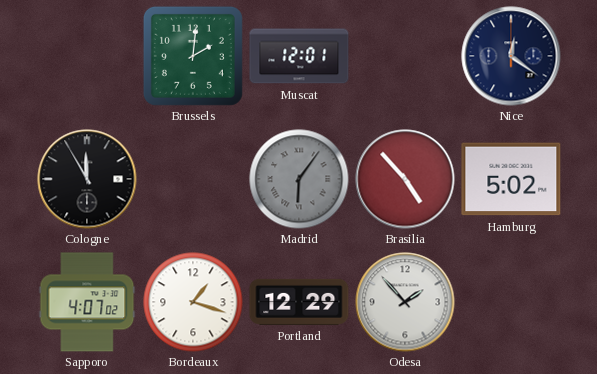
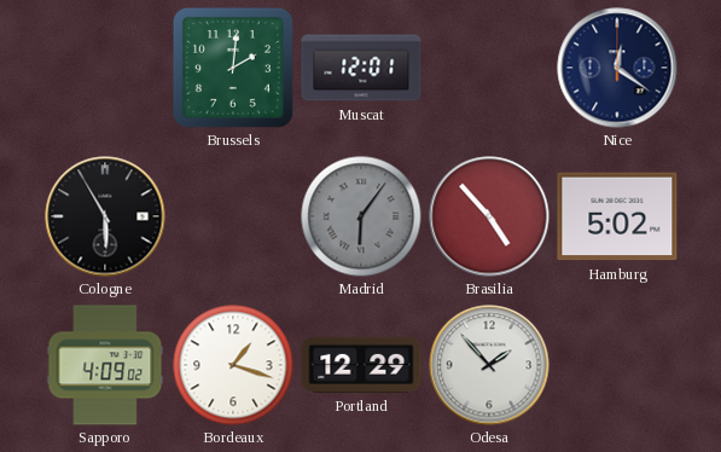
Cologne: 11:55 -> 5:55
Sapporo: 4:07 -> 4:09
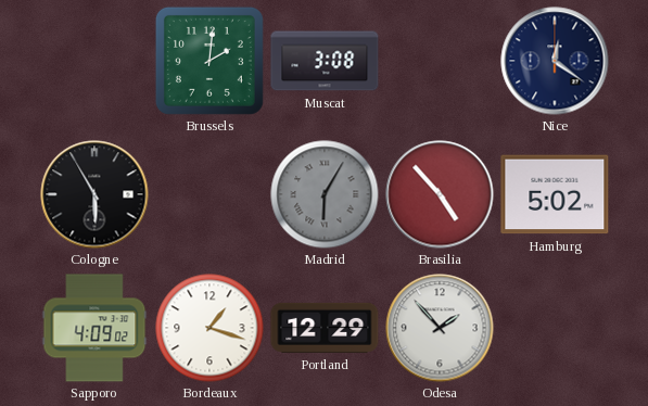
Muscat: 12:01 -> 3:08
Madrid: 6:06 -> 6:05
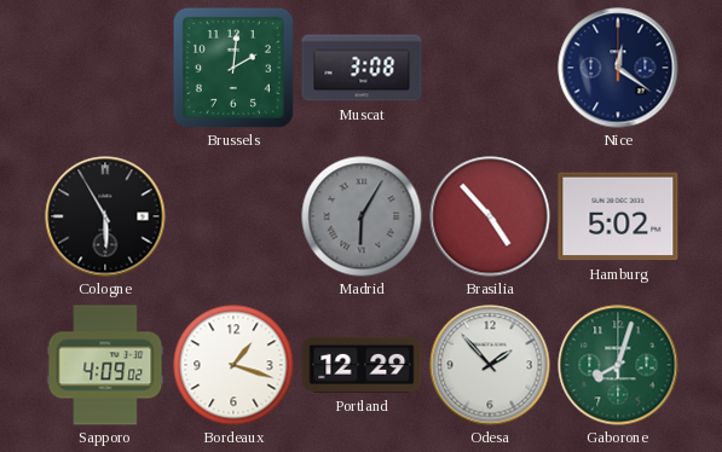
Gaborone: none -> 8:03
